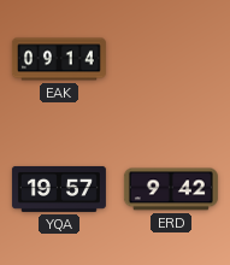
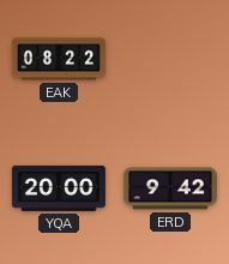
EAK: 09:14 -> 08:22
YQA: 19:57 -> 20:00
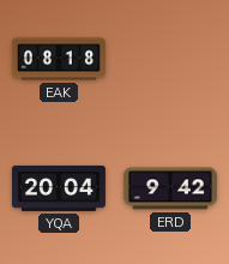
EAK: 08:22 -> 08:18
YQA: 20:00 -> 20:04
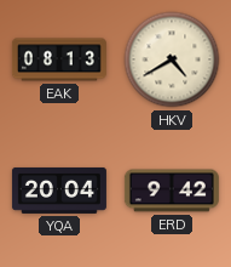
EAK: 08:18 -> 08:13
HKV: none -> 4:40
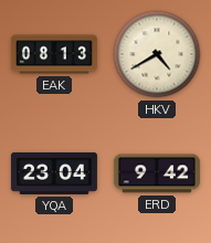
YQA: 20:04 -> 23:04
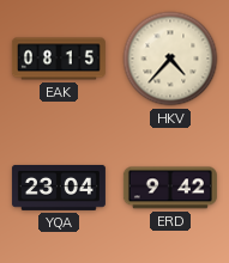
EAK: 08:13 -> 08:15
HKV: 4:40 -> 4:37
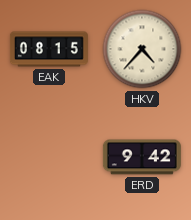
YQA: 23:04 -> none
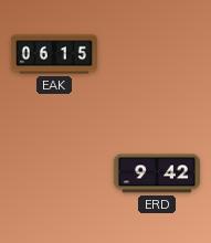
EAK: 08:15 -> 06:15
HKV: 4:37 -> none
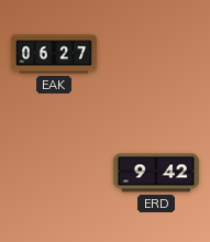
EAK: 06:15 -> 06:27
